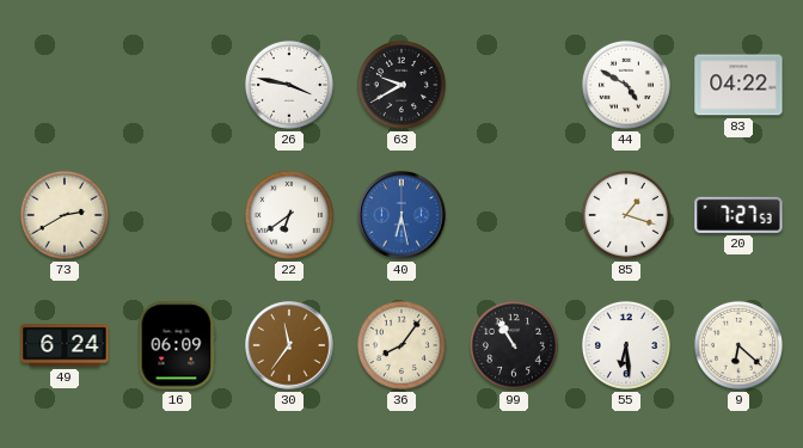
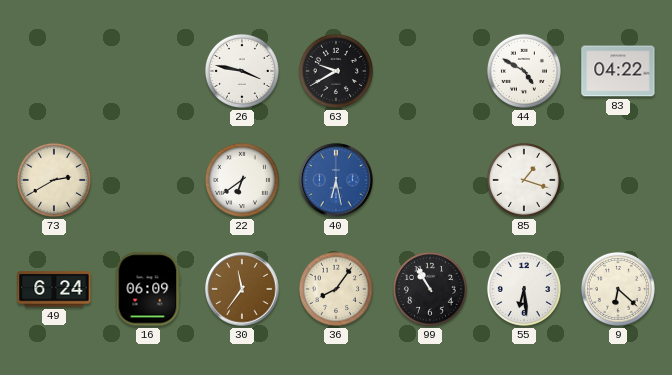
20: 7:27 -> none
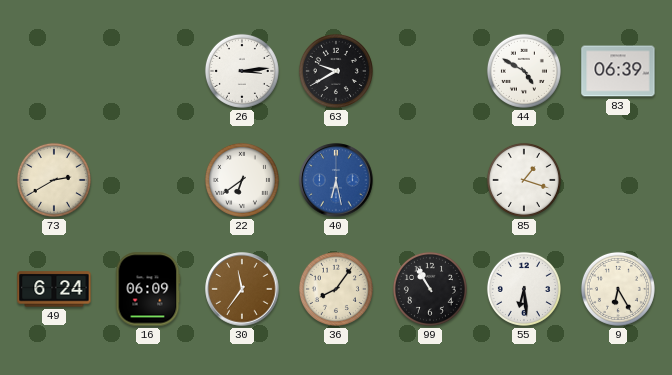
26: 3:47 -> 3:14
83: 04:22 -> 06:39
9: 6:22 -> 6:25
